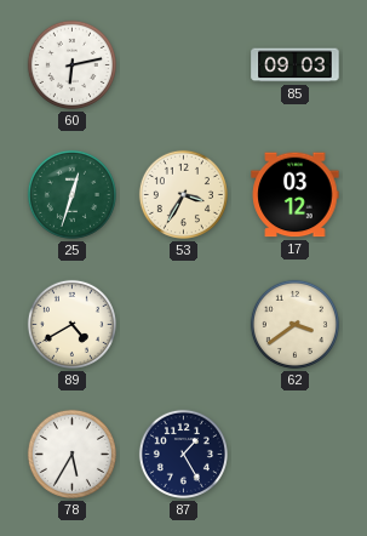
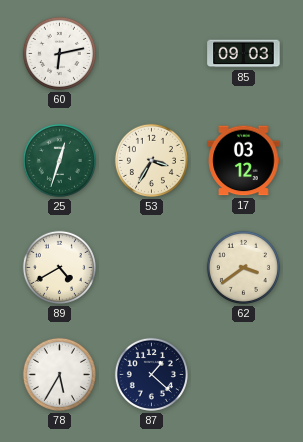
87: 1:25 -> 1:22
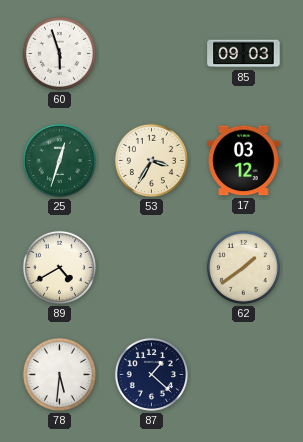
60: 6:13 -> 5:57
62: 3:39 -> 1:39
78: 5:35 -> 5:31
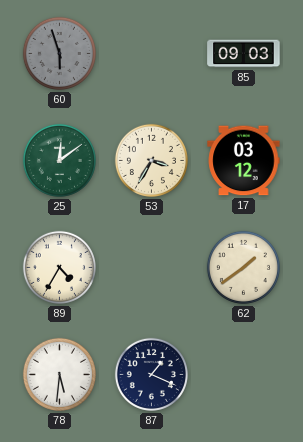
60 dial: white -> grey
25: 12:33 -> 12:09
89: 4:40 -> 4:35
87: 1:22 -> 1:19
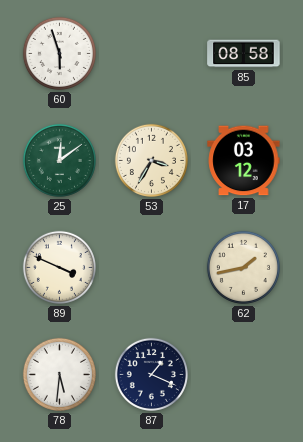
60 dial: grey -> white
85: 09:03 -> 08:58
89: 4:35 -> 3:49
62: 1:39 -> 1:43
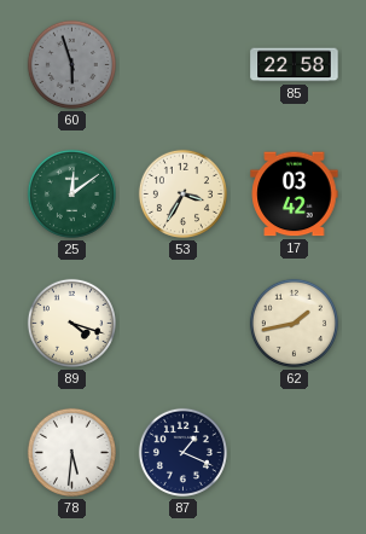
60 dial: white -> grey
85: 08:58 -> 22:58
17: 03:12 -> 03:42
89: 3:49 -> 4:18
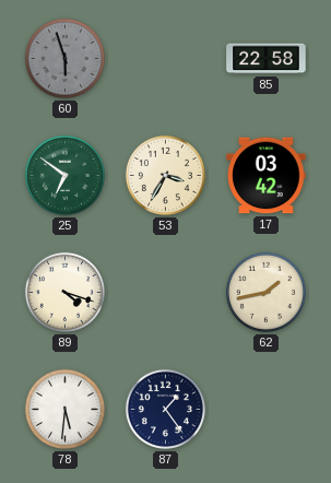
25: 12:09 -> 6:51
87: 1:19 -> 1:24
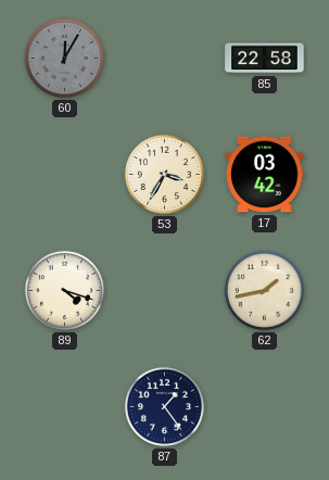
60: 5:57 -> 12:05
25: 6:51 -> none
78: 5:31 -> none
